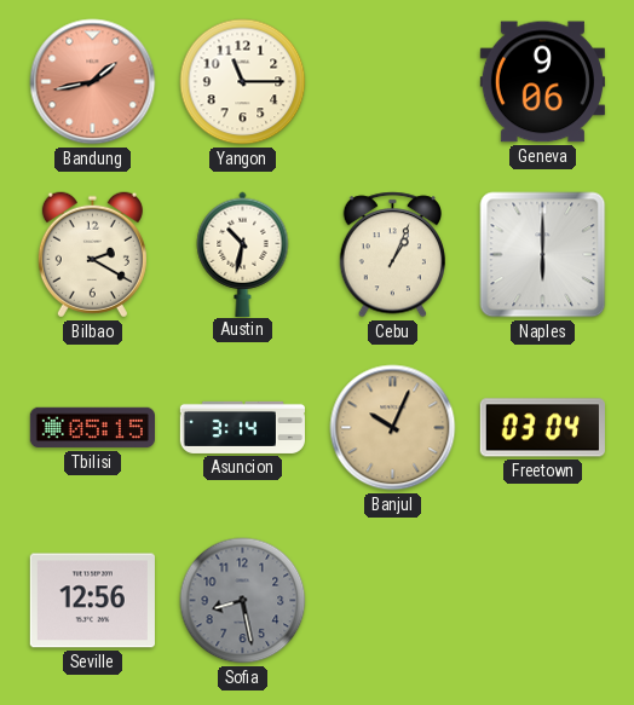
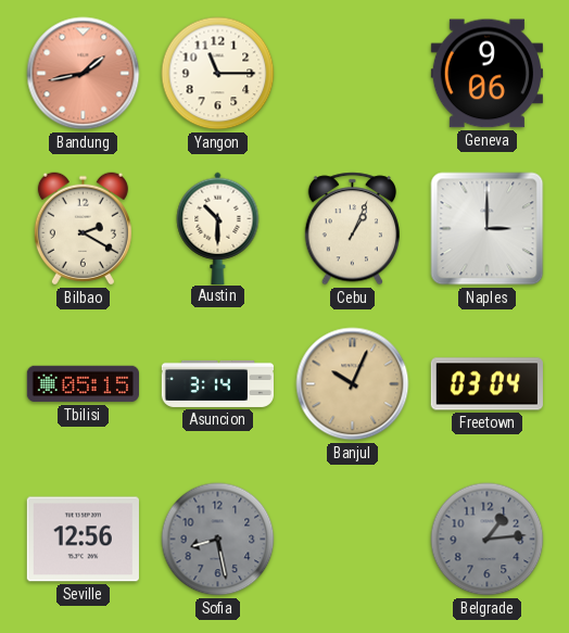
Austin: 10:32 -> 10:30
Naples: 6:00 -> 3:00
Belgrade: none -> 1:14
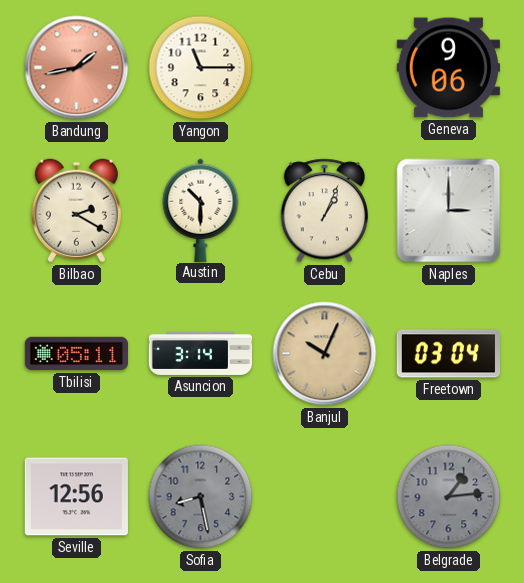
Tbilisi: 05:15 -> 05:11
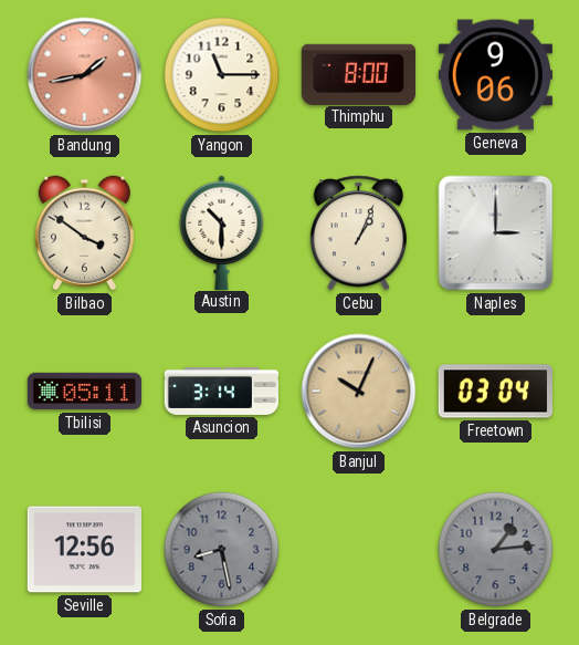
Thimphu: none -> 8:00
Bilbao: 2:20 -> 3:51
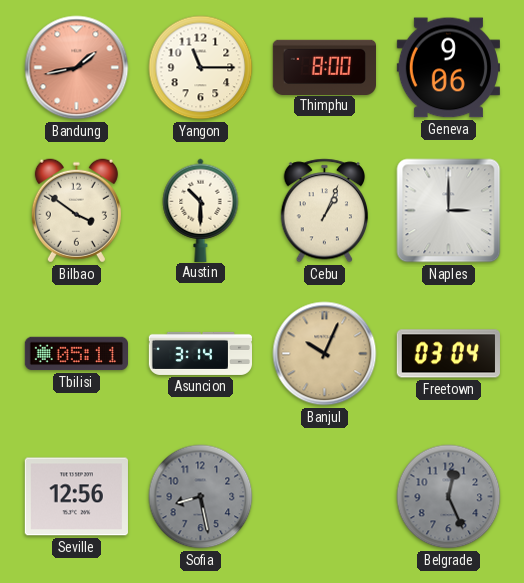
Belgrade: 1:14 -> 12:26
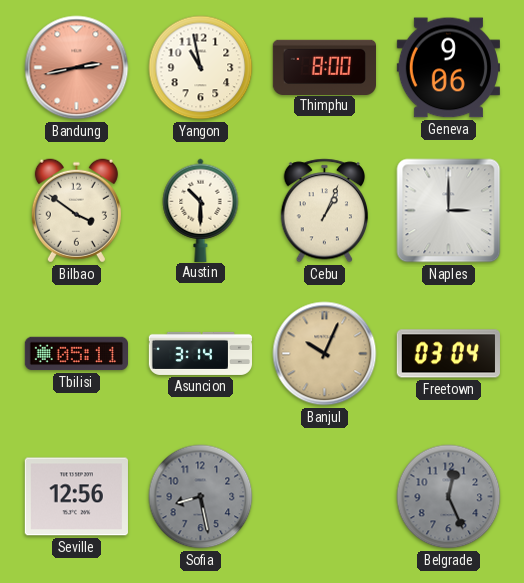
Bandung: 1:43 -> 2:43
Yangon: 11:15 -> 10:58
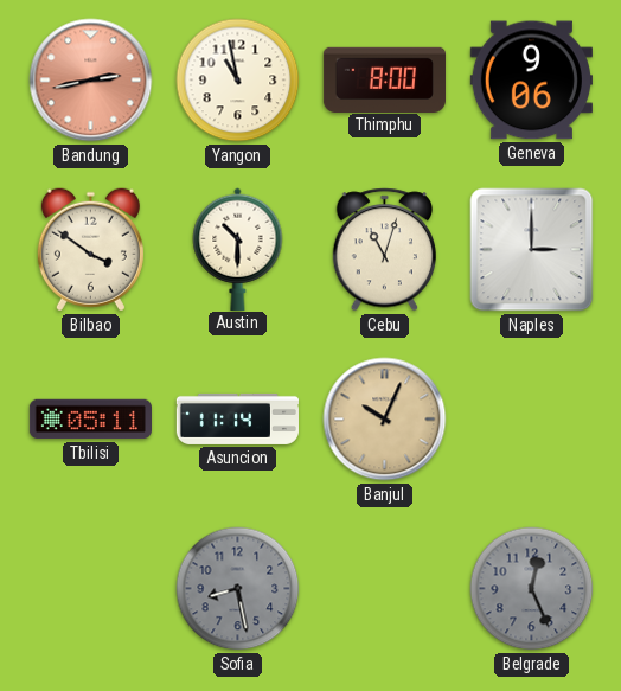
Cebu: 1:04 -> 11:03
Asuncion: 3:14 -> 11:14
Freetown: 03:04 -> none
Seville: 12:56 -> none
